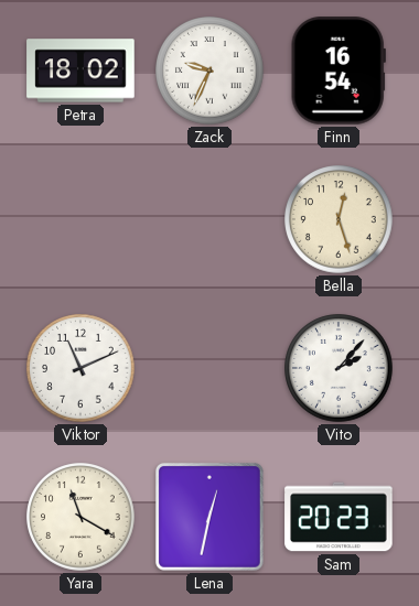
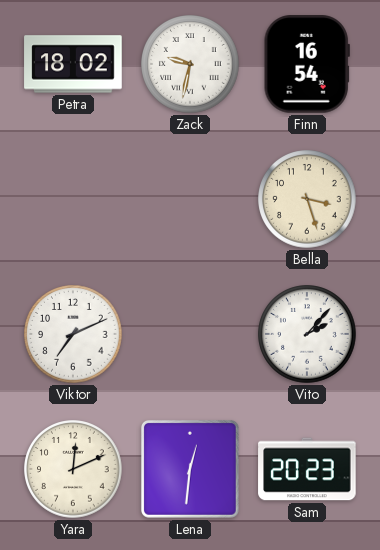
Zack: 9:34 -> 9:32
Bella: 12:27 -> 3:27
Viktor: 11:11 -> 7:11
Yara: 11:20 -> 12:11
Lena: 12:32 -> 12:31
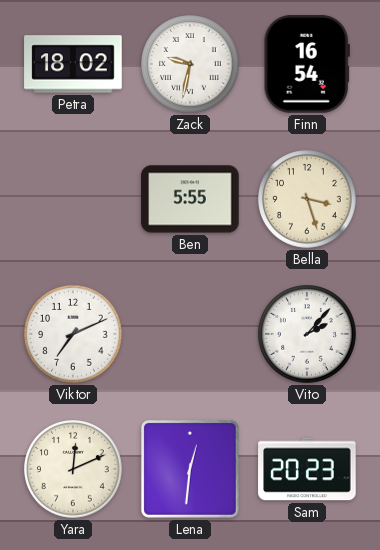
Ben: none -> 5:55
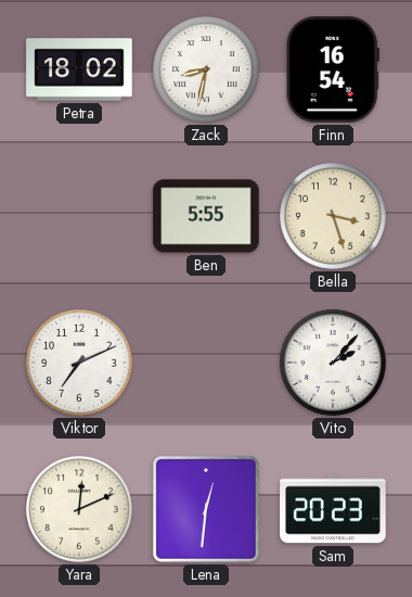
Zack: 9:32 -> 8:32
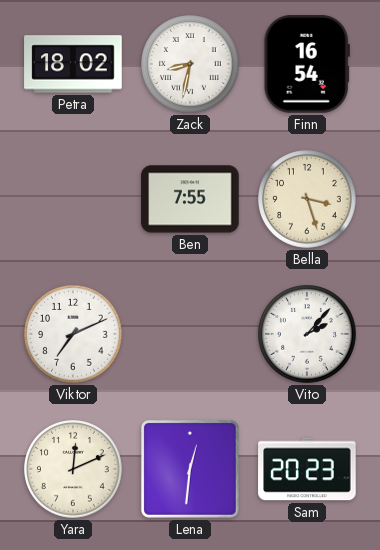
Ben: 5:55 -> 7:55
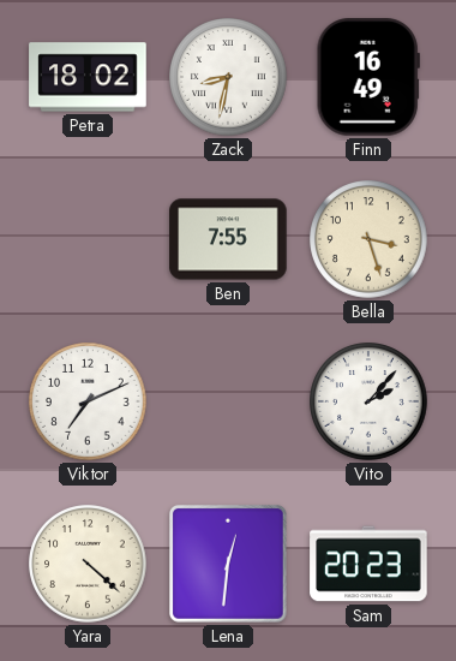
Finn: 16:54 -> 16:49
Yara: 12:11 -> 4:22
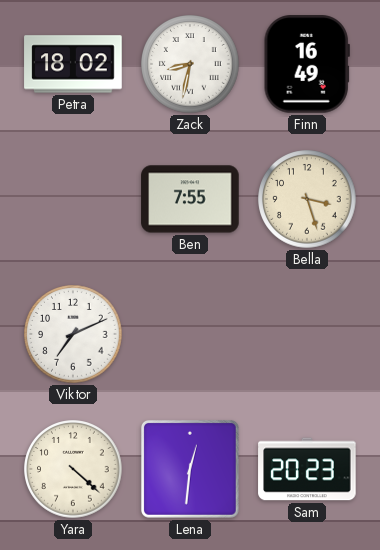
Vito: 2:07 -> none
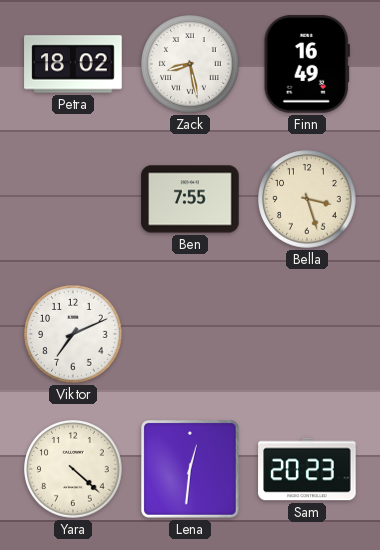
Zack: 8:32 -> 8:28
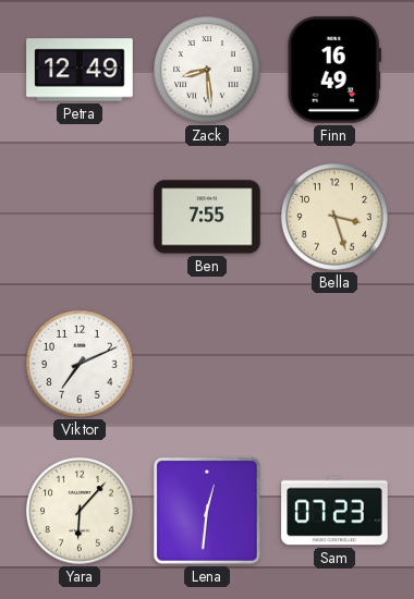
Petra: 18:02 -> 12:49
Zack: 8:28 -> 8:29
Yara: 4:22 -> 6:07
Sam: 20:23 -> 07:23
